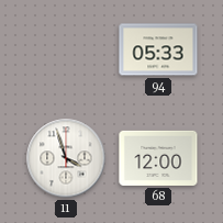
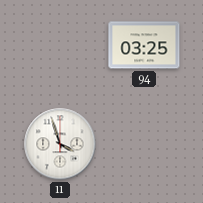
94: 05:33 -> 03:25
68: 12:00 -> none
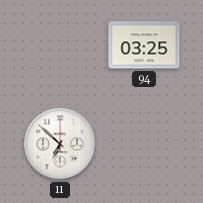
11: 3:57 -> 6:52
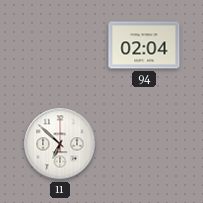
94: 03:25 -> 02:04
